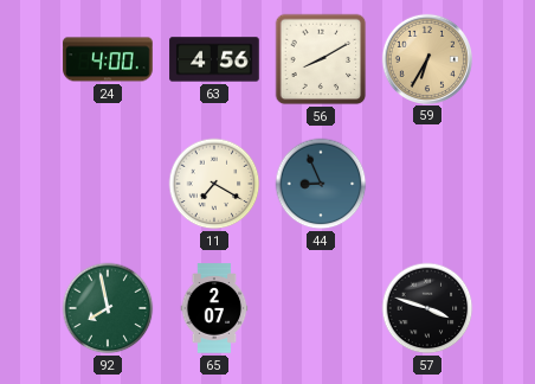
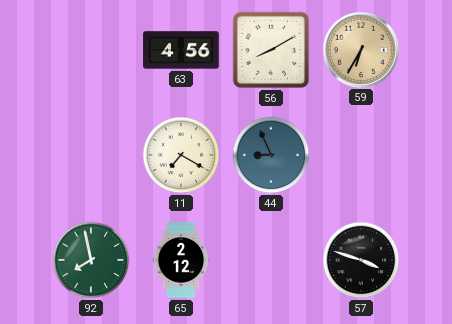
24: 4:00 -> none
65: 2:07 -> 2:12
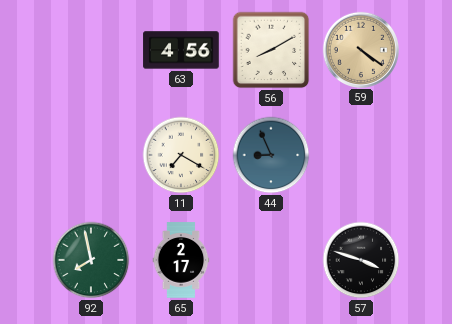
59: 6:35 -> 4:21
65: 2:12 -> 2:17
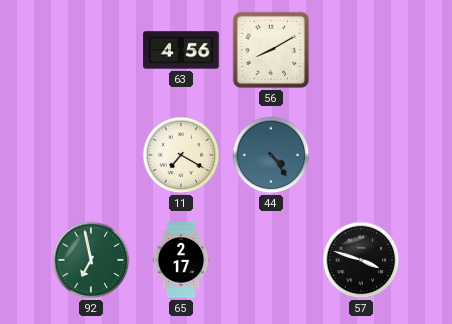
59: 4:21 -> none
44: 8:56 -> 4:24
92: 7:58 -> 6:58
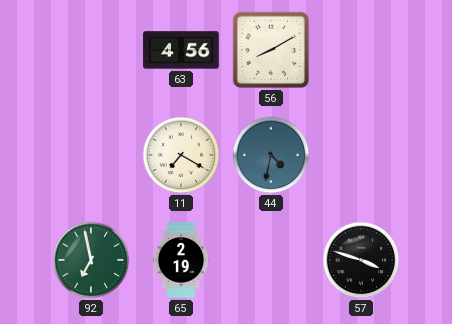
44: 4:24 -> 4:32
65: 2:17 -> 2:19
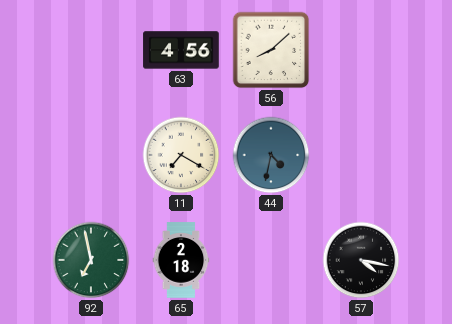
56: 8:10 -> 8:08
65: 2:19 -> 2:18
57: 3:48 -> 4:17
